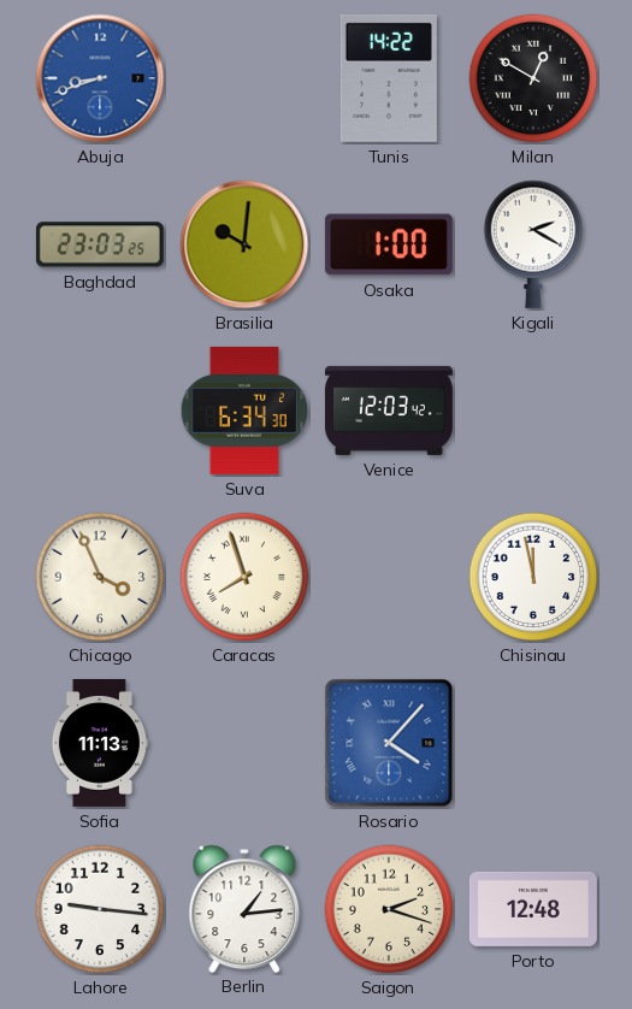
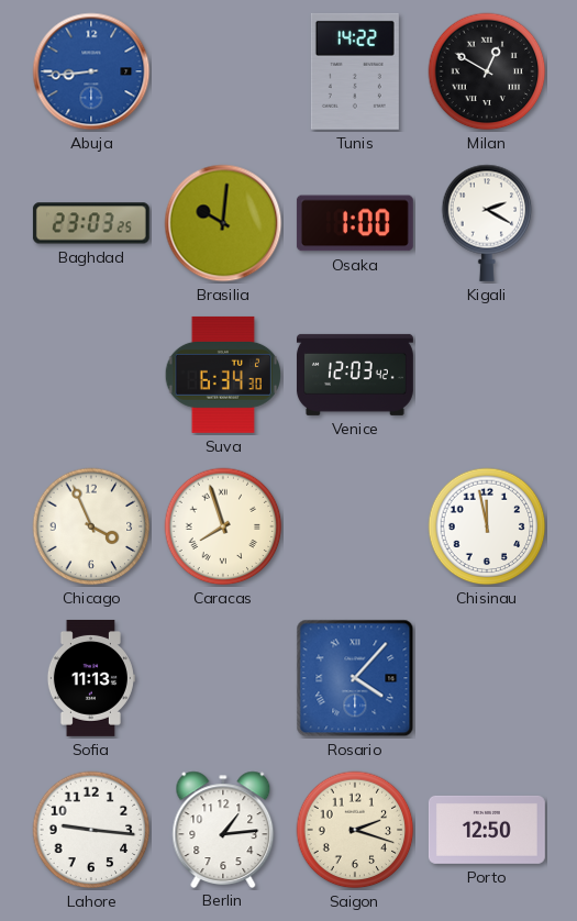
Abuja: 8:42 -> 8:44
Porto: 12:48 -> 12:50
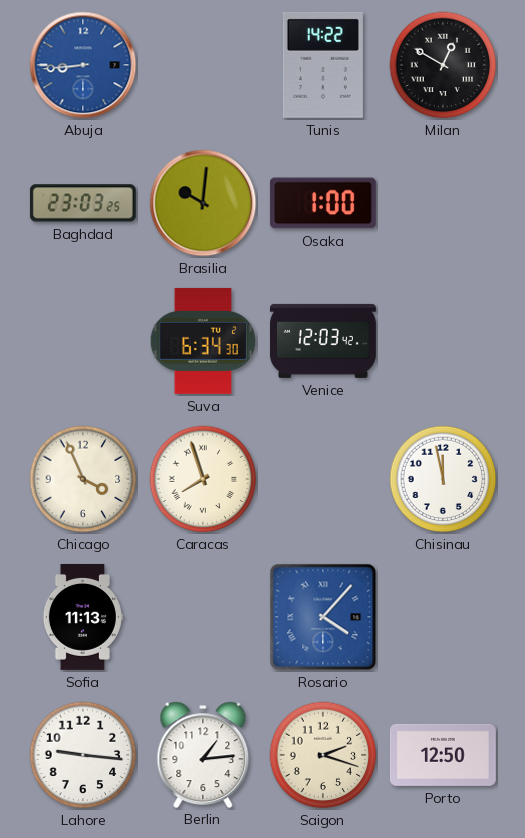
Kigali: 2:20 -> none
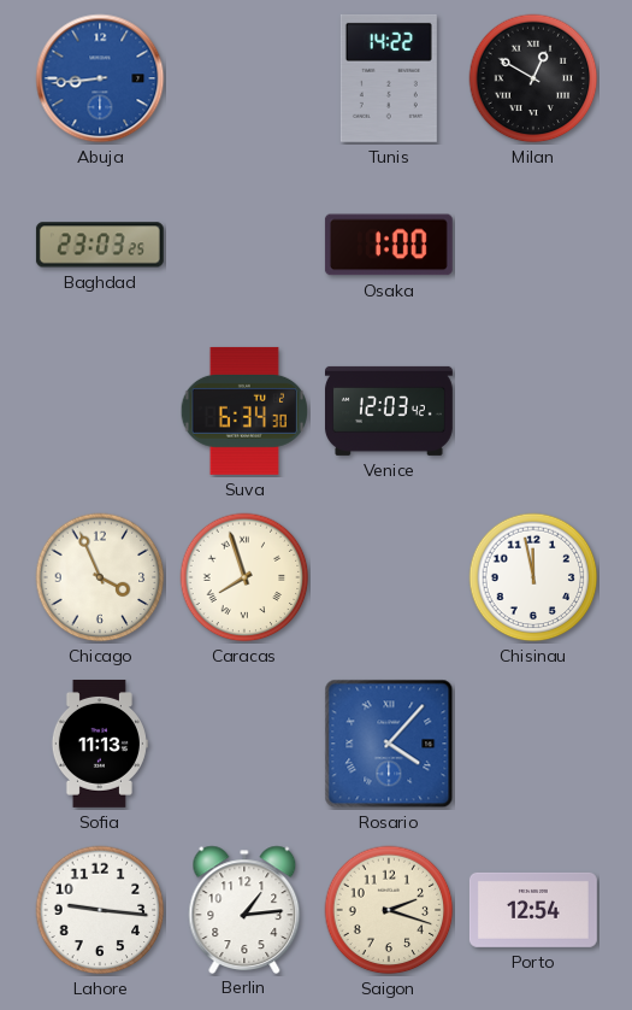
Brasilia: 10:01 -> none
Porto: 12:50 -> 12:54
